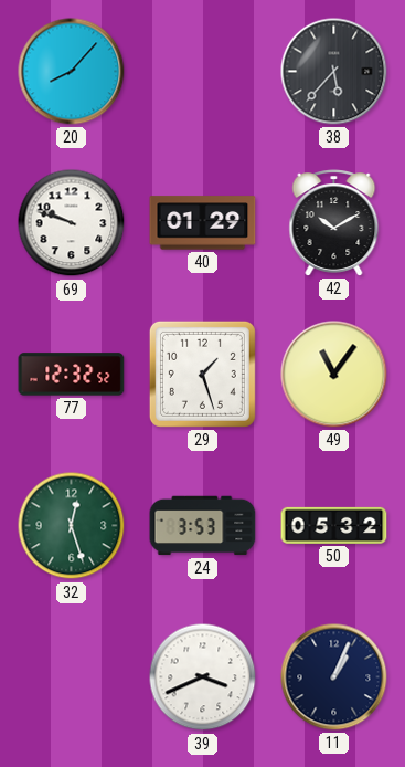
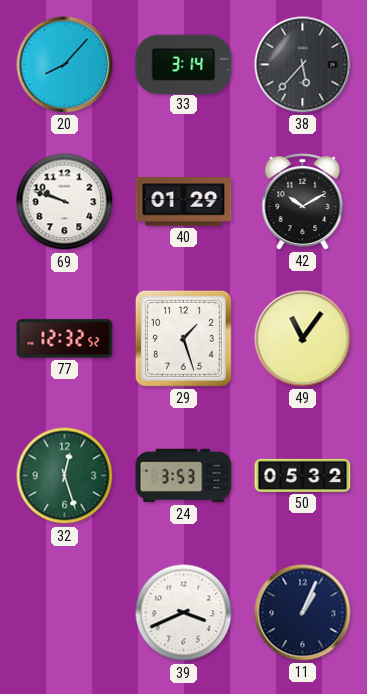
33: none -> 3:14
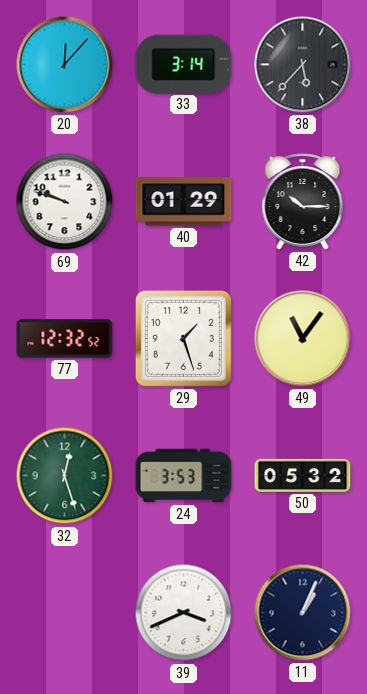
20: 8:07 -> 12:07
42: 10:10 -> 10:15
